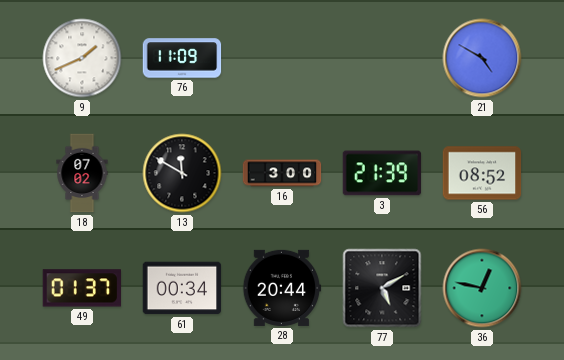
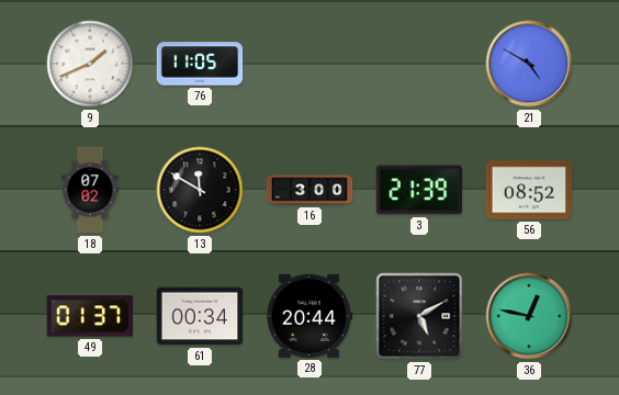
76: 11:09 -> 11:05
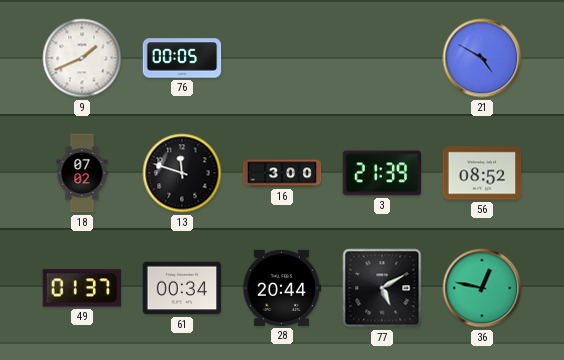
76: 11:05 -> 00:05
13: 11:50 -> 11:48
